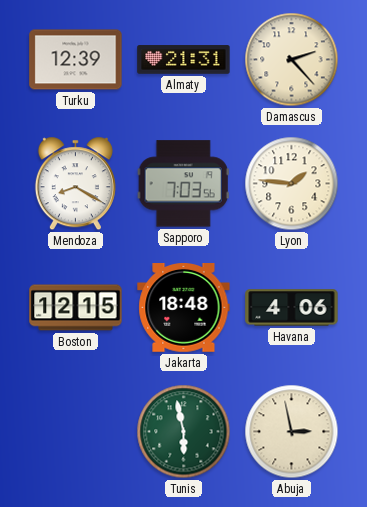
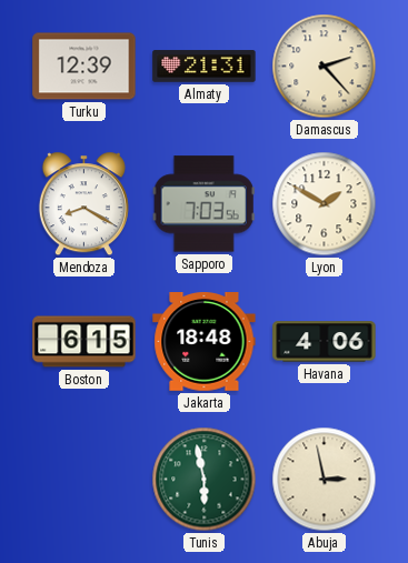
Lyon: 1:46 -> 1:50
Boston: 12:15 -> 6:15
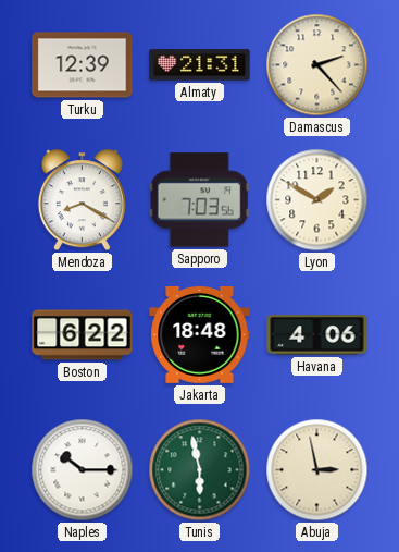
Boston: 6:15 -> 6:22
Naples: none -> 10:15
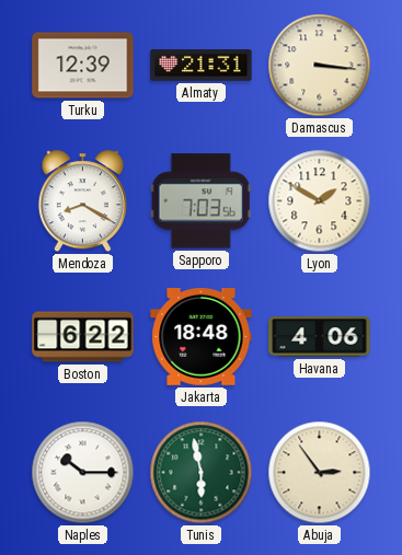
Damascus: 2:23 -> 3:16
Abuja: 2:58 -> 2:54
